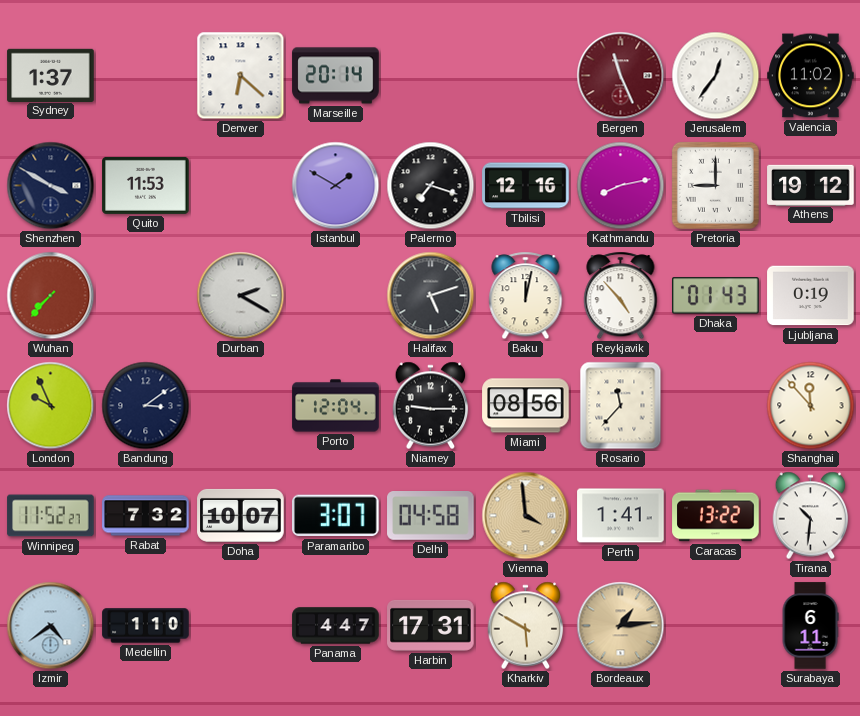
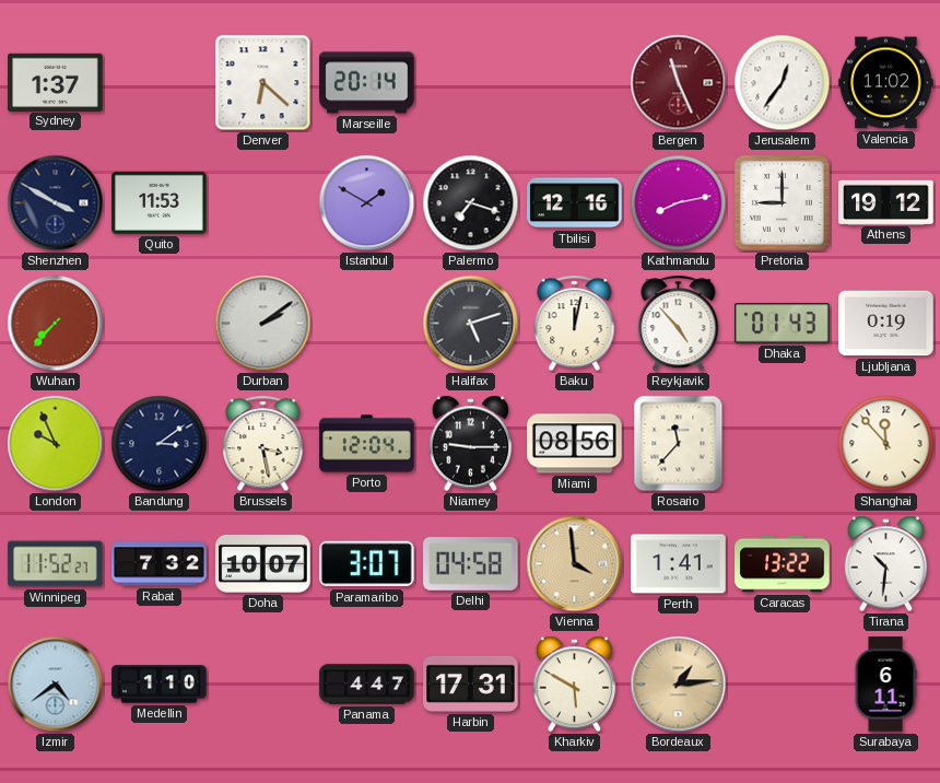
Durban: 2:20 -> 2:09
Brussels: none -> 3:28
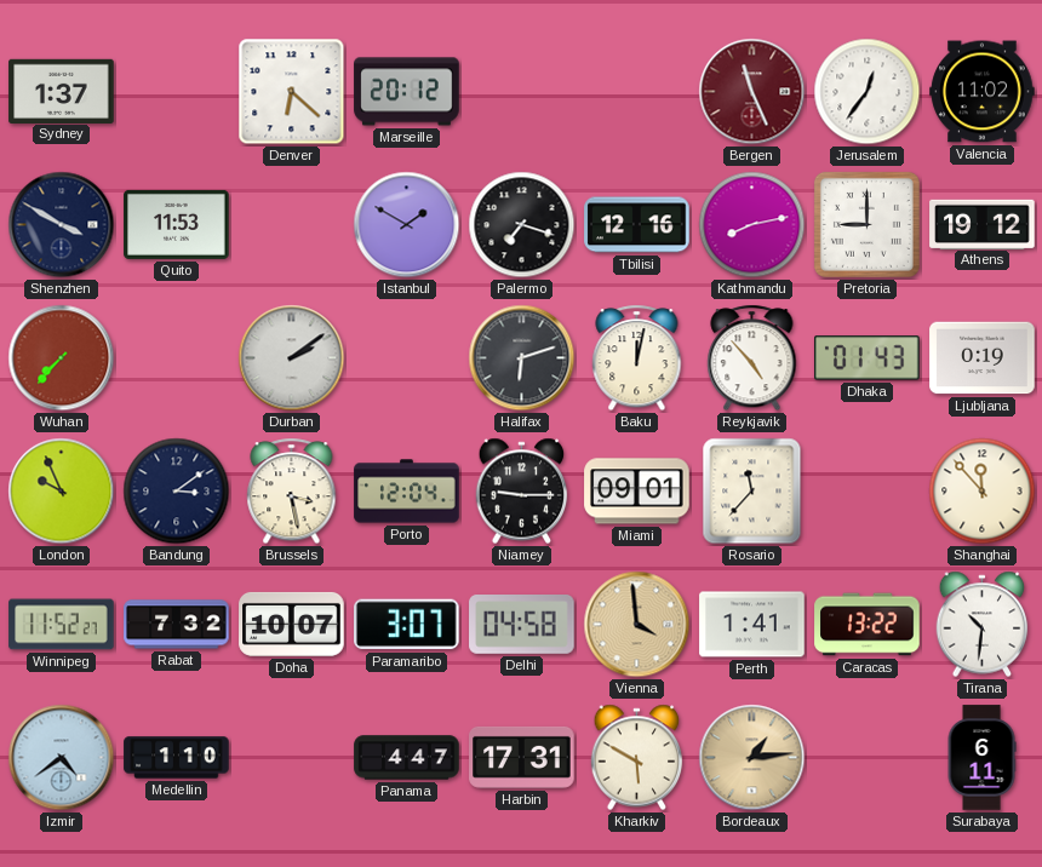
Marseille: 20:14 -> 20:12
Halifax: 5:12 -> 6:12
Miami: 08:56 -> 09:01
